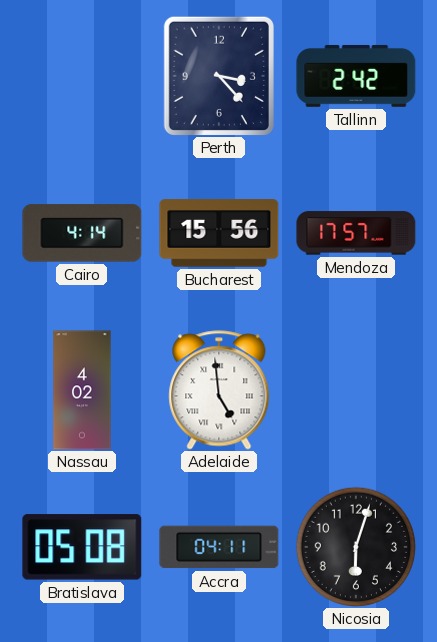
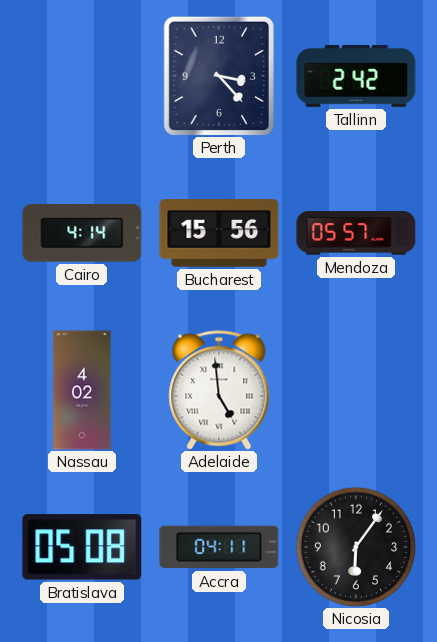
Mendoza: 17:57 -> 05:57
Nicosia: 6:03 -> 6:06
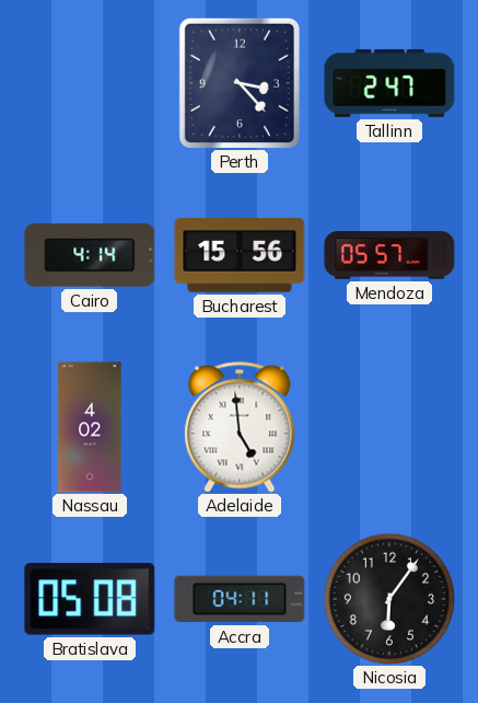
Tallinn: 2:42 -> 2:47
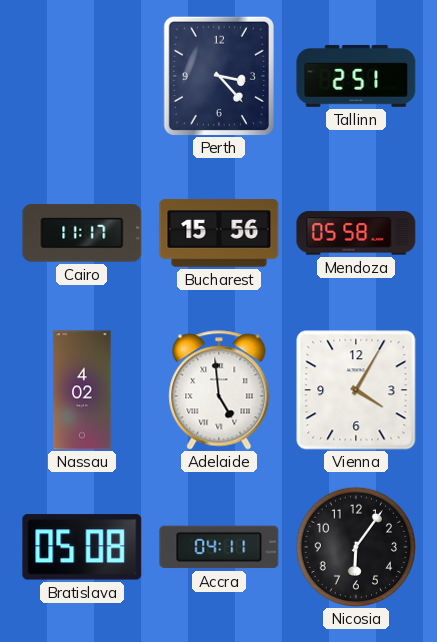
Tallinn: 2:47 -> 2:51
Cairo: 4:14 -> 11:17
Mendoza: 05:57 -> 05:58
Vienna: none -> 4:05
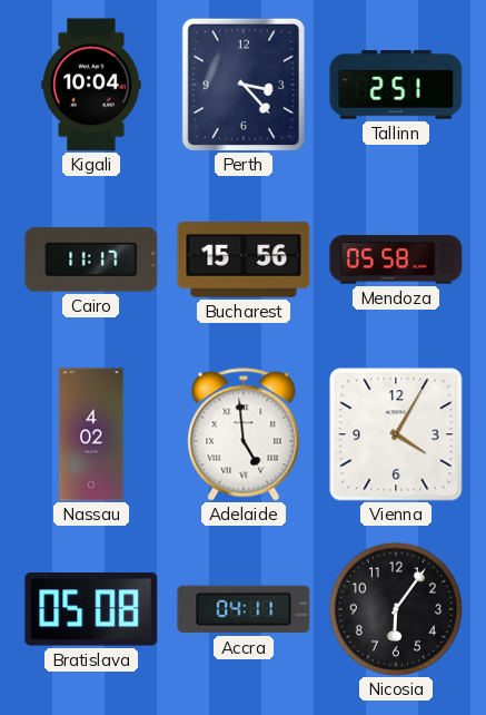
Kigali: none -> 10:04
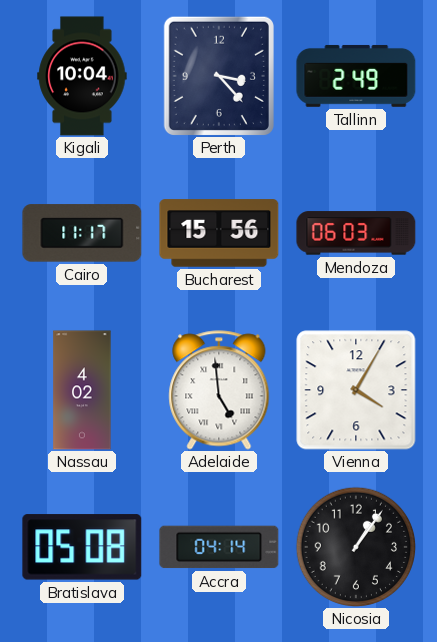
Tallinn: 2:51 -> 2:49
Mendoza: 05:58 -> 06:03
Accra: 04:11 -> 04:14
Nicosia: 6:06 -> 1:06
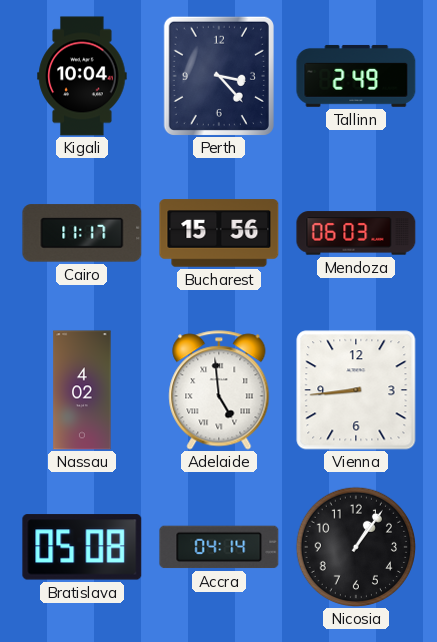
Vienna: 4:05 -> 8:44
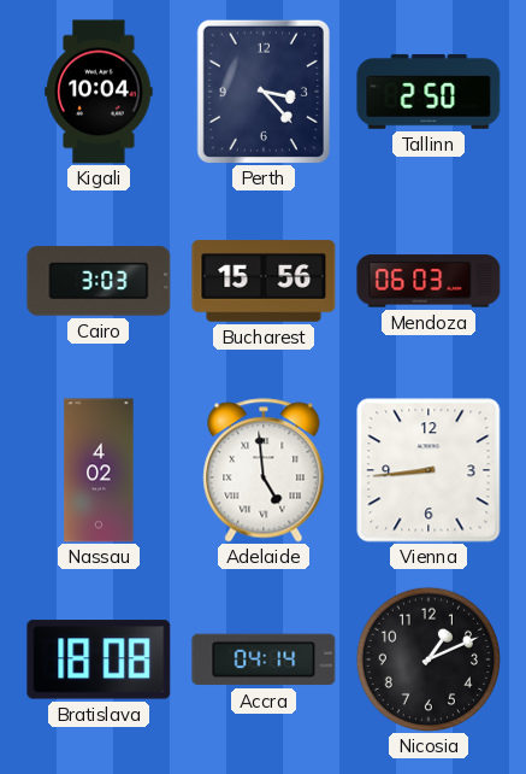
Tallinn: 2:49 -> 2:50
Cairo: 11:17 -> 3:03
Bratislava: 05:08 -> 18:08
Nicosia: 1:06 -> 1:11
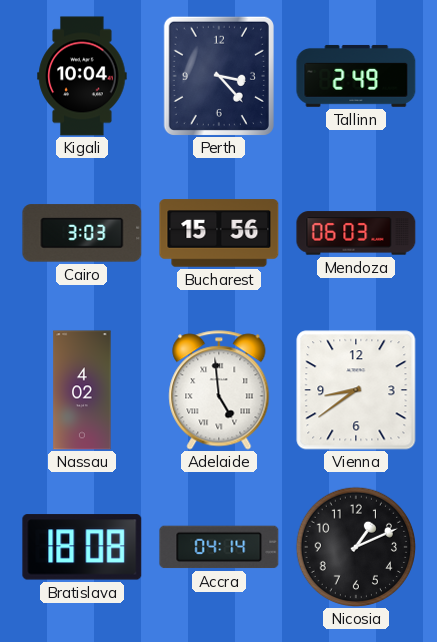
Tallinn: 2:50 -> 2:49
Vienna: 8:44 -> 8:39
